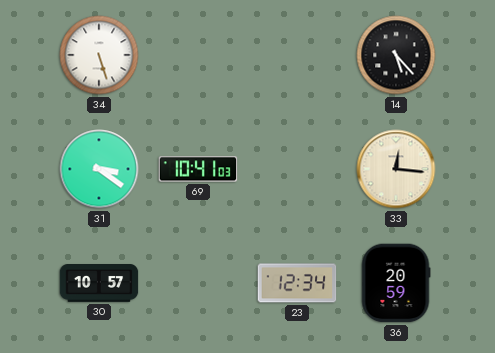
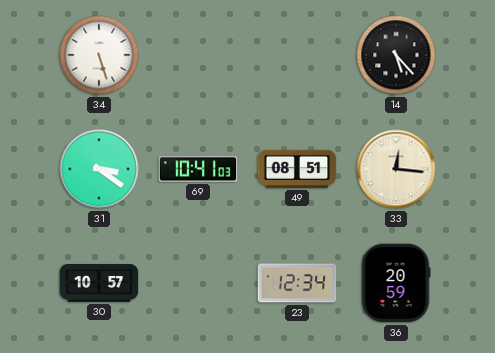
49: none -> 08:51
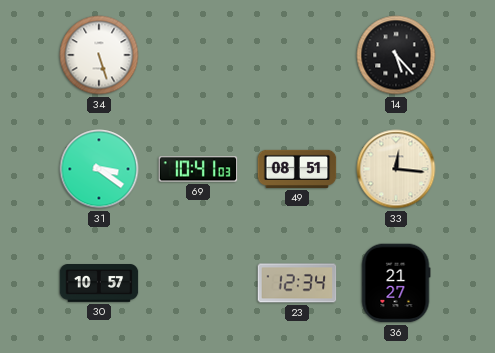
36: 20:59 -> 21:27
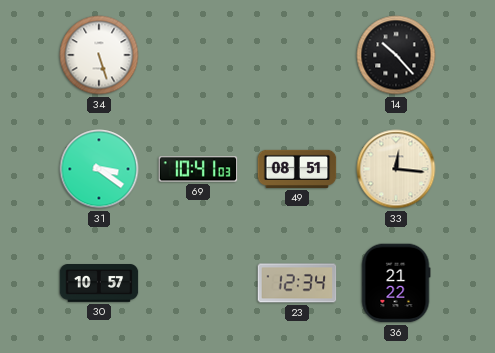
14: 5:23 -> 10:23
36: 21:27 -> 21:22
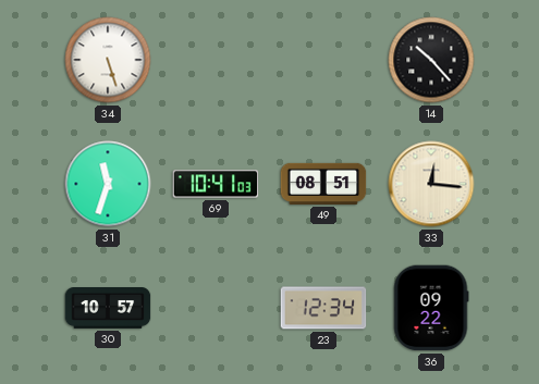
31: 3:21 -> 11:33
36: 21:22 -> 09:22
